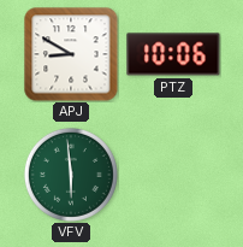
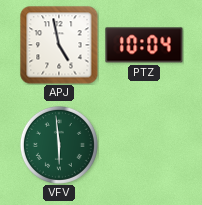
APJ: 8:50 -> 4:58
PTZ: 10:06 -> 10:04
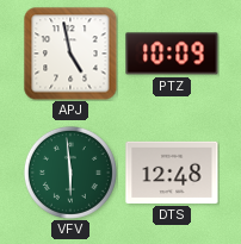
PTZ: 10:04 -> 10:09
DTS: none -> 12:48
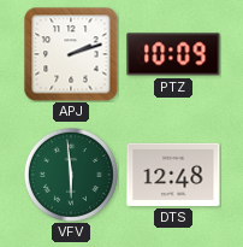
APJ: 4:58 -> 2:12
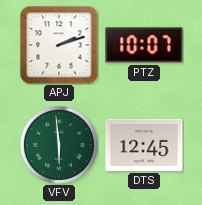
PTZ: 10:09 -> 10:07
DTS: 12:48 -> 12:45
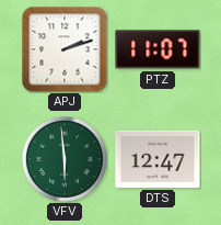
PTZ: 10:07 -> 11:07
DTS: 12:45 -> 12:47
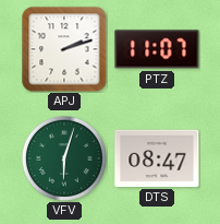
VFV: 5:59 -> 6:03
DTS: 12:47 -> 08:47
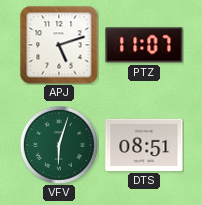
APJ: 2:12 -> 5:12
DTS: 08:47 -> 08:51
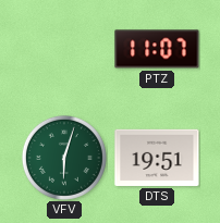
APJ: 5:12 -> none
DTS: 08:51 -> 19:51
